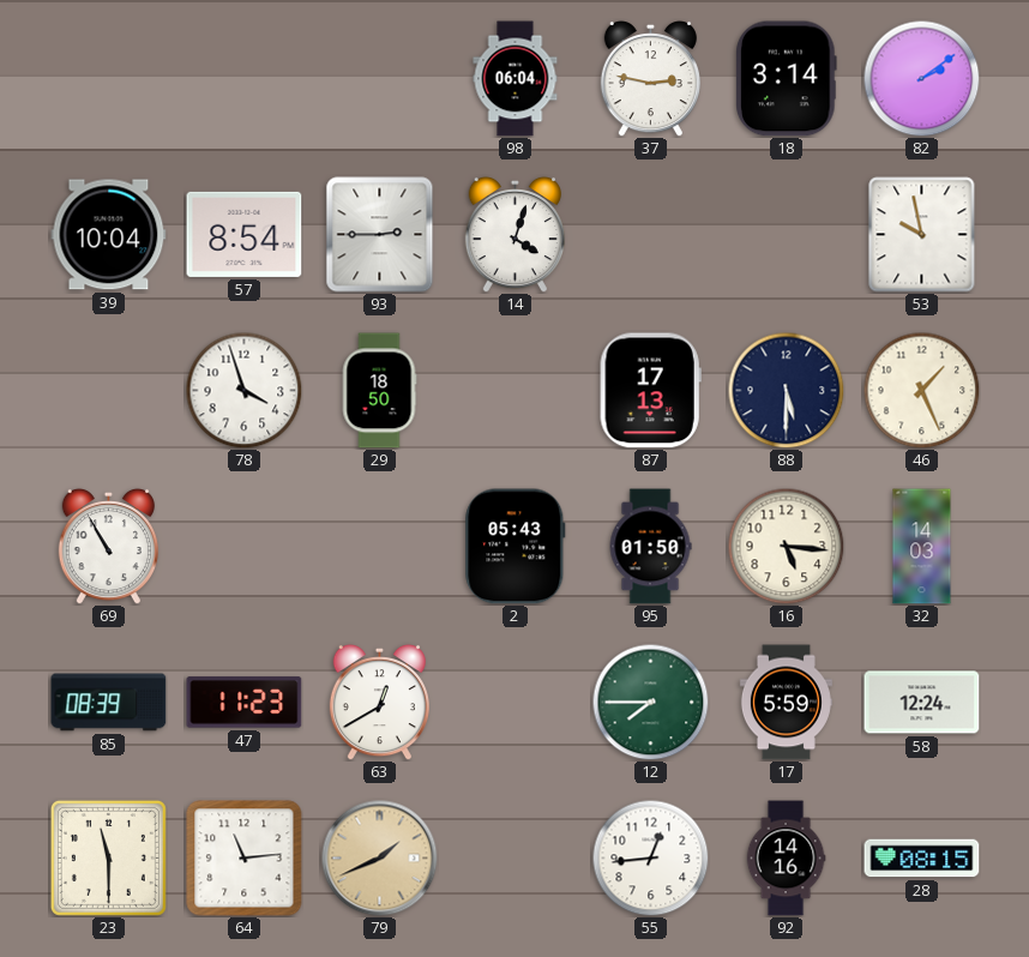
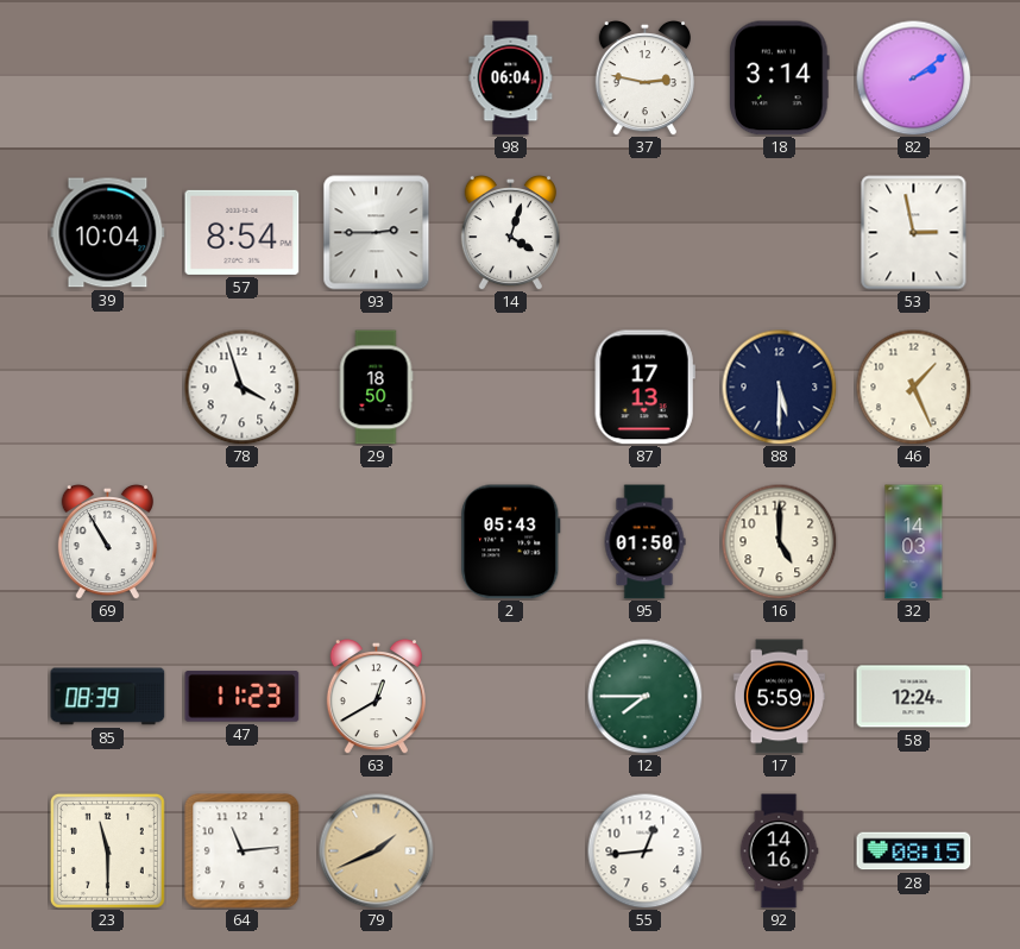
53: 9:58 -> 2:58
16: 5:16 -> 5:00
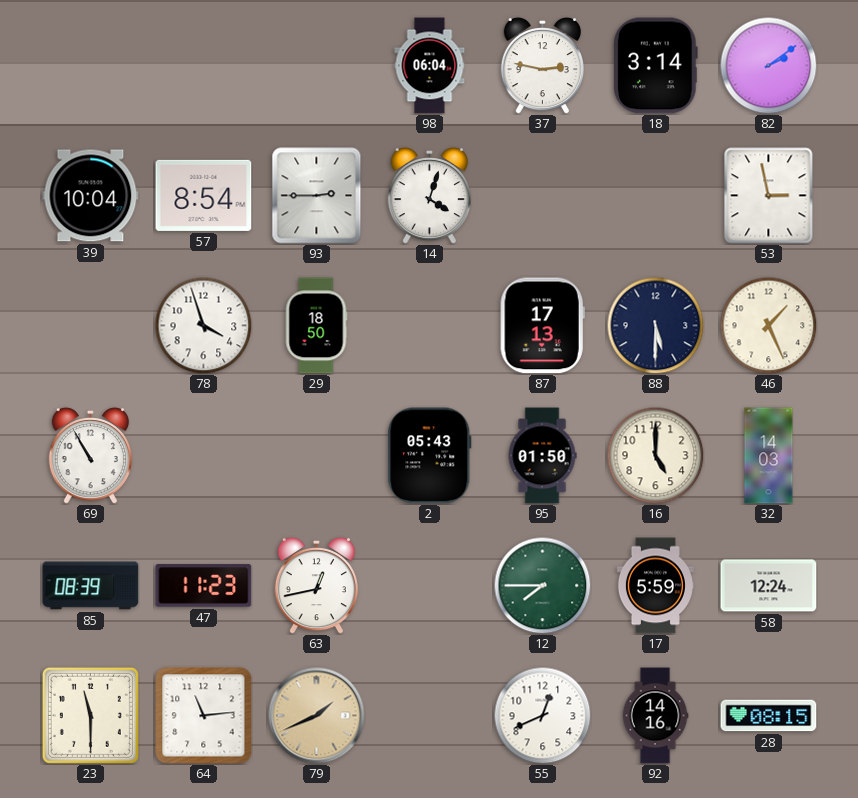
63: 12:40 -> 12:43
55: 12:44 -> 12:41
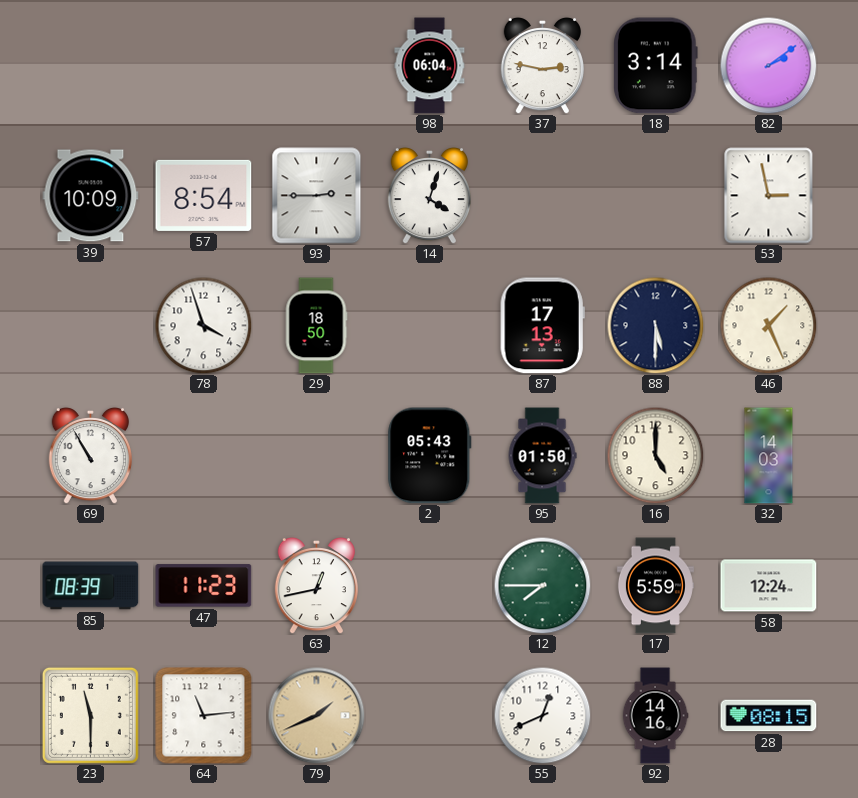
39: 10:04 -> 10:09
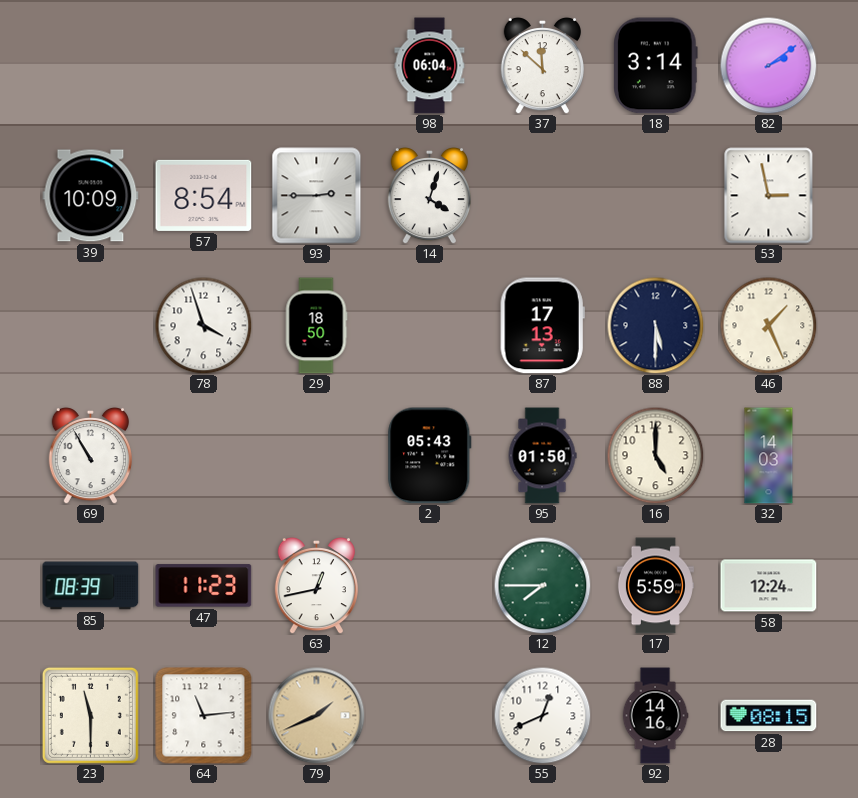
37: 2:47 -> 11:52
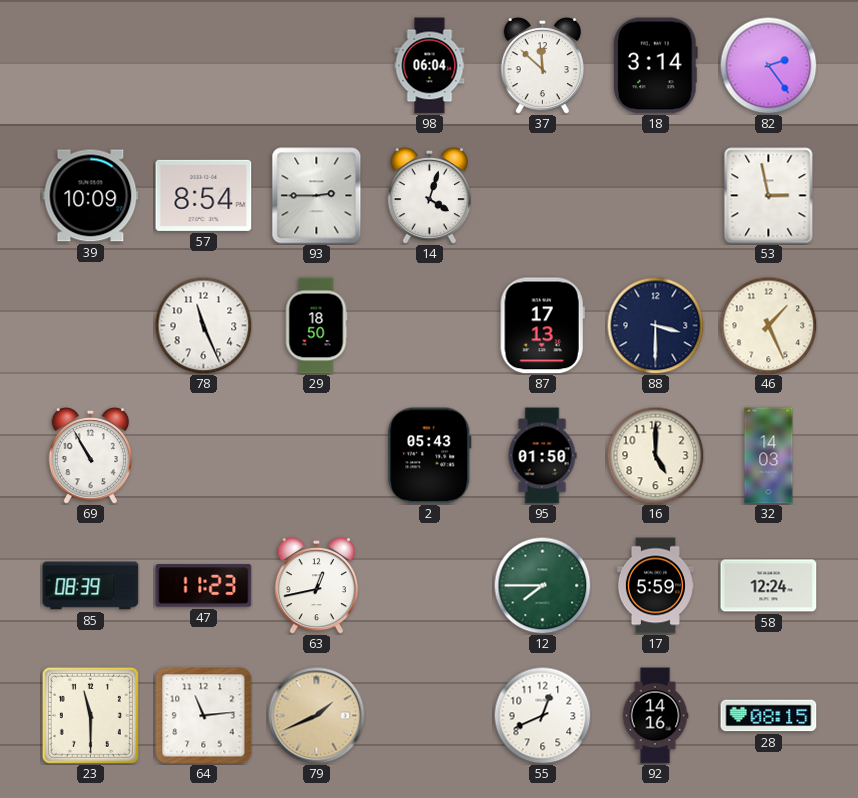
82: 2:09 -> 2:24
78: 3:57 -> 11:26
88: 5:30 -> 3:30
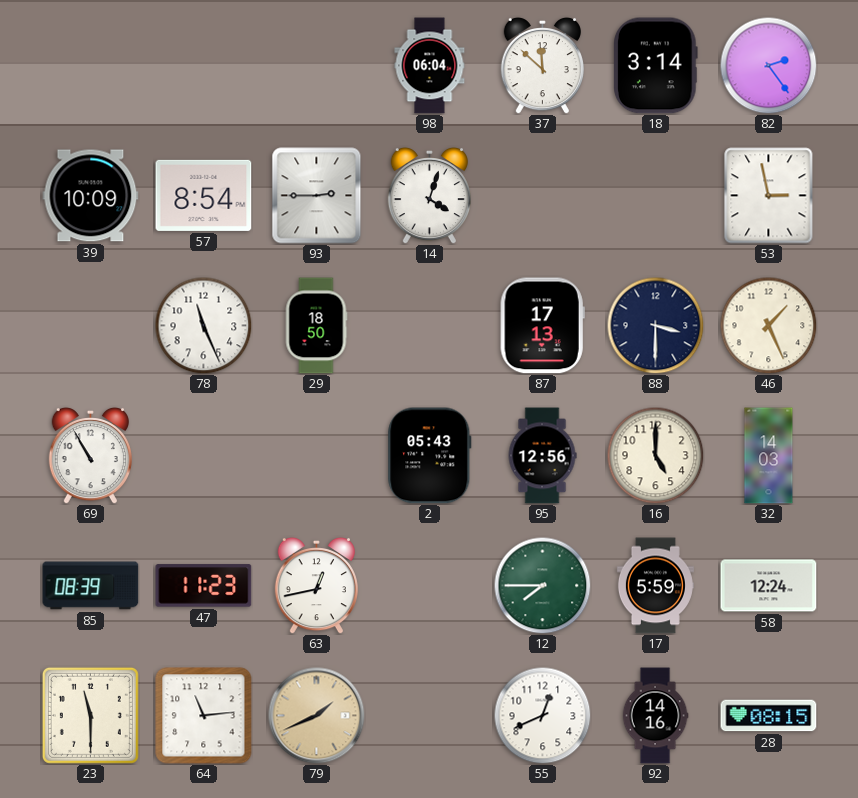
95: 01:50 -> 12:56
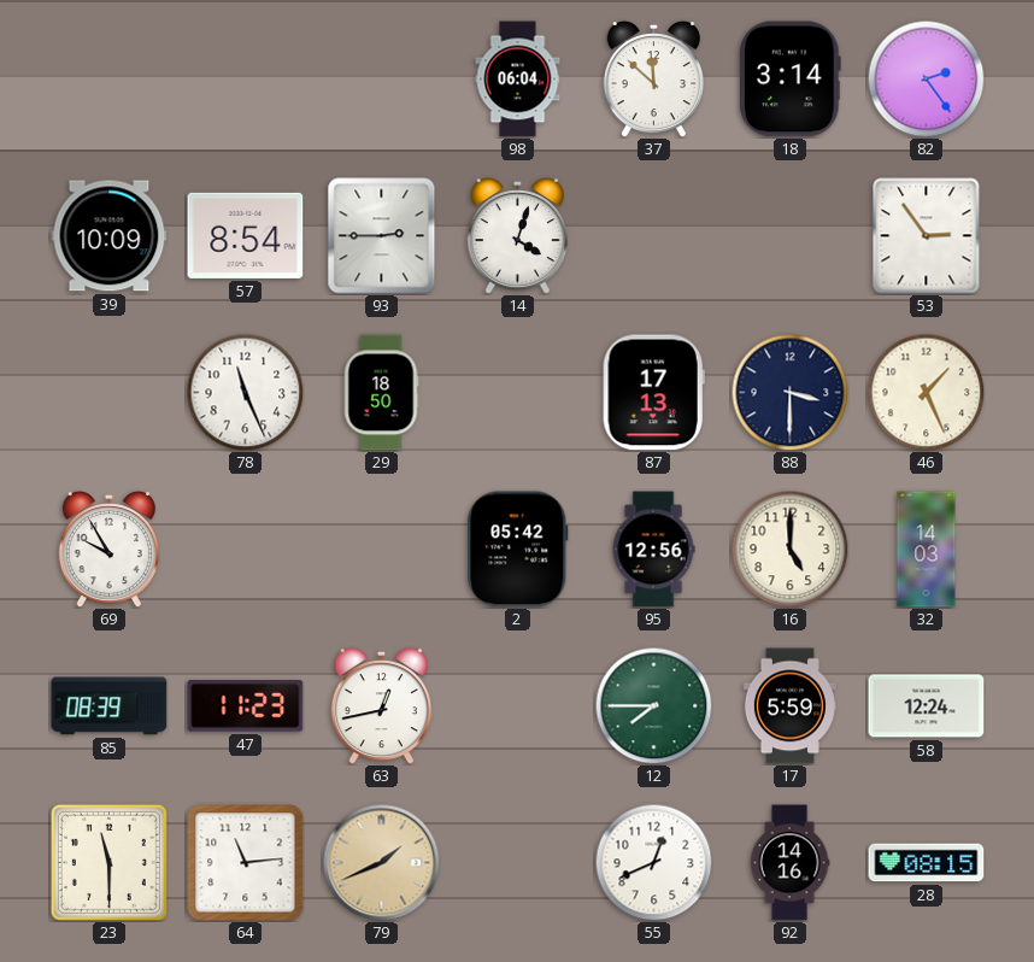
53: 2:58 -> 2:54
69: 10:55 -> 9:55
2: 05:43 -> 05:42
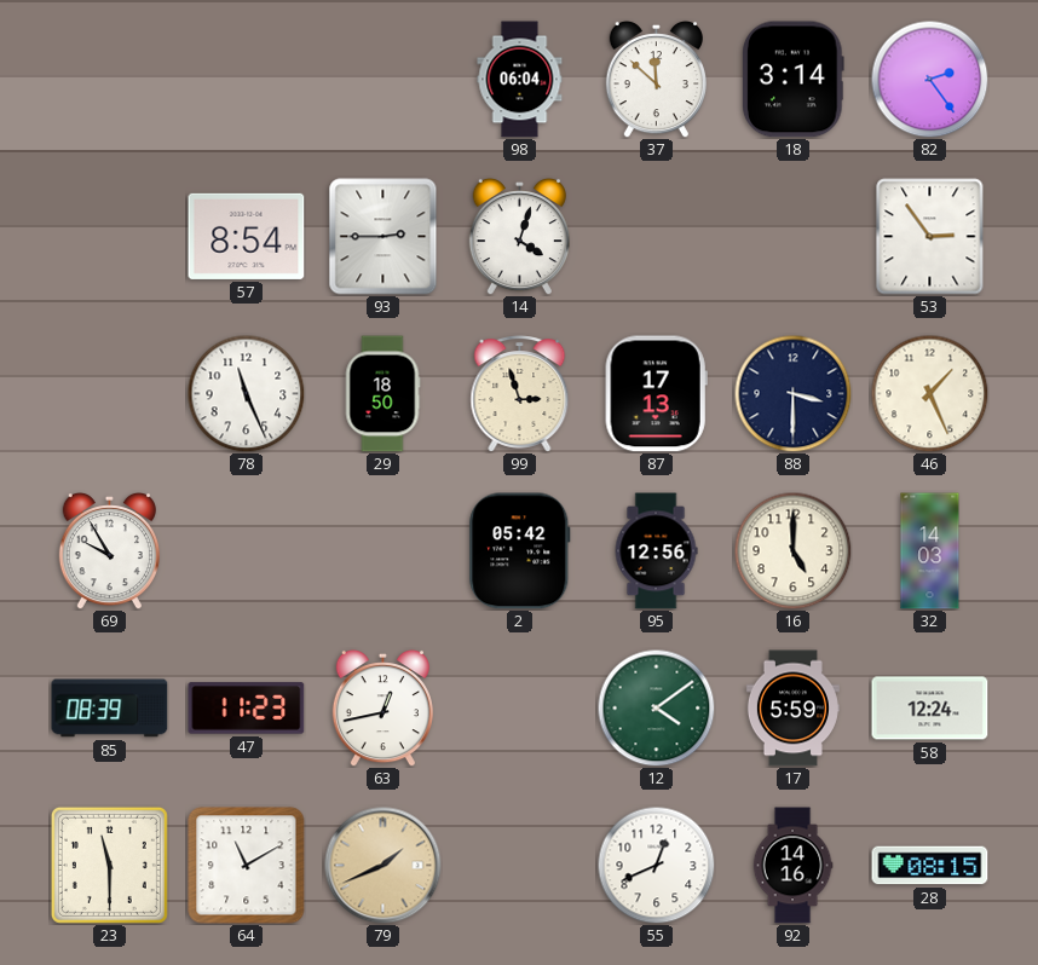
39: 10:09 -> none
99: none -> 2:57
12: 7:45 -> 4:09
64: 11:14 -> 11:10
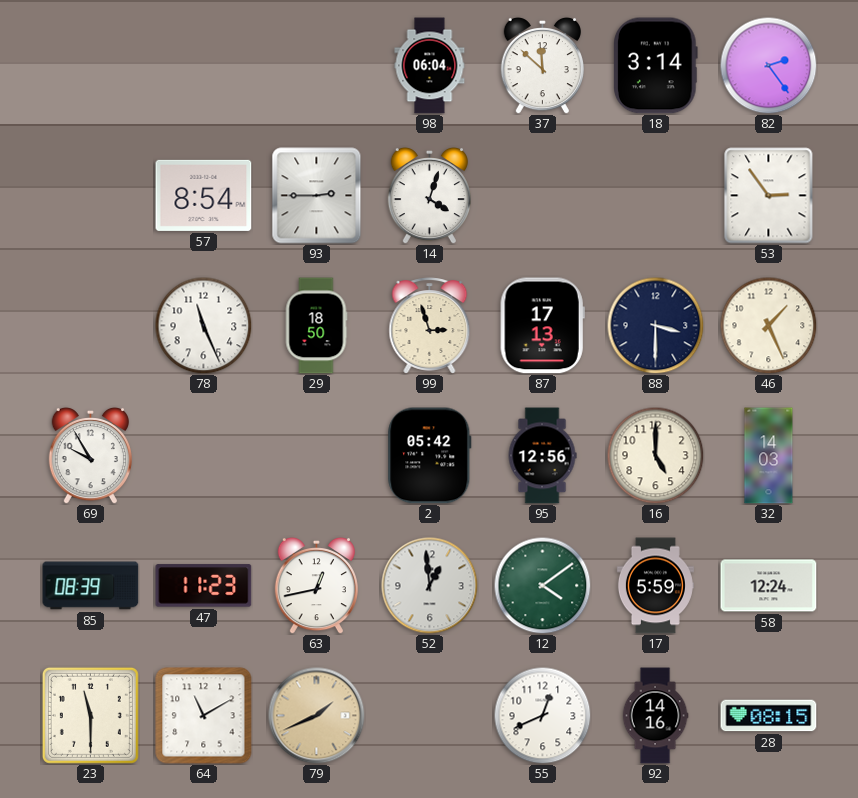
52: none -> 12:59
